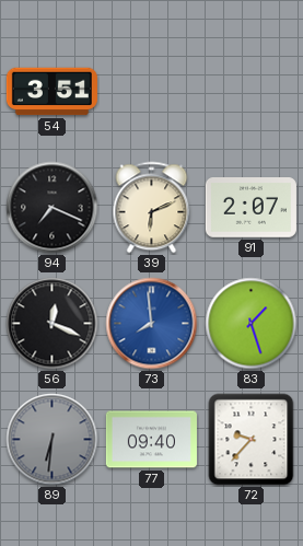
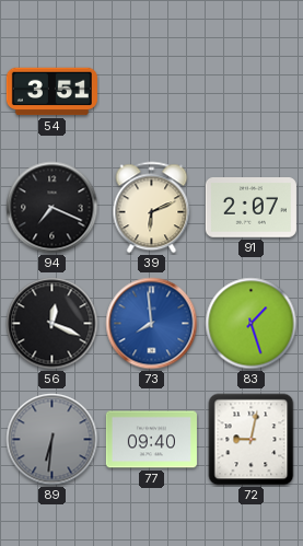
72: 9:37 -> 9:02
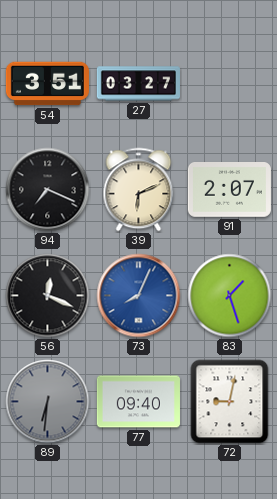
27: none -> 03:27
73: 7:59 -> 8:04
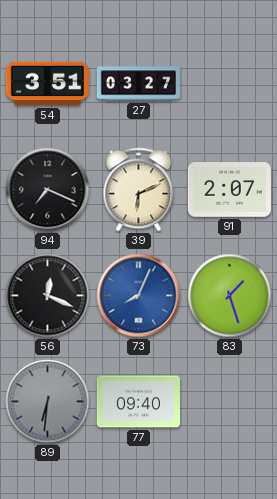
72: 9:02 -> none
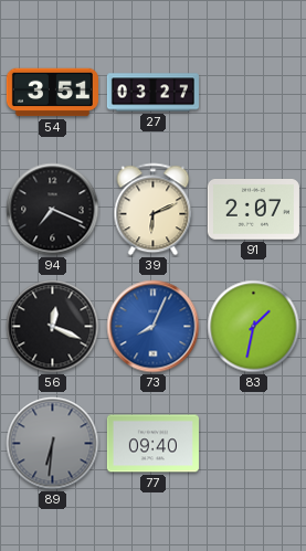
83: 1:27 -> 1:32
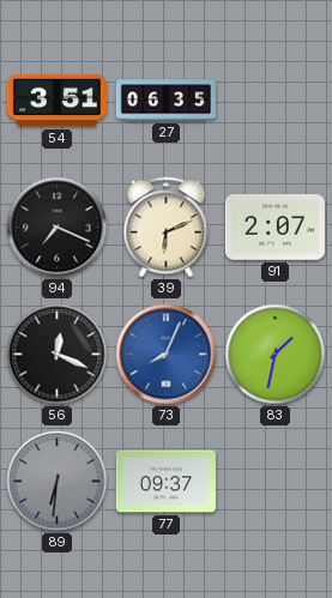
27: 03:27 -> 06:35
77: 09:40 -> 09:37
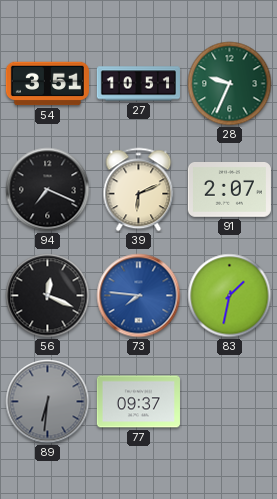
27: 06:35 -> 10:51
28: none -> 9:34
73: 8:04 -> 7:46
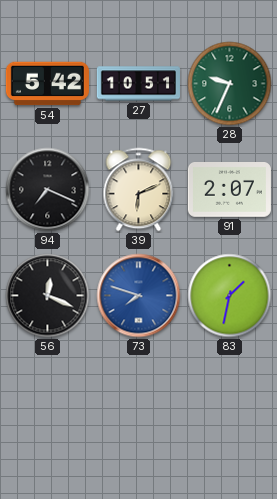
54: 3:51 -> 5:42
73: 7:46 -> 7:48
89: 6:31 -> none
77: 09:37 -> none
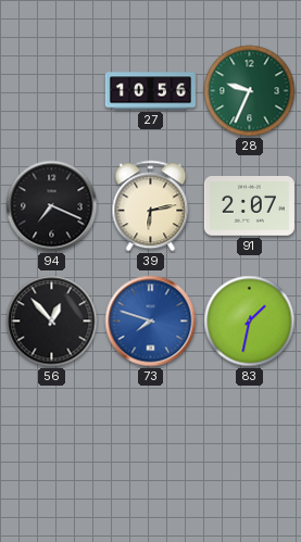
54: 5:42 -> none
27: 10:51 -> 10:56
39: 6:11 -> 6:13
56: 12:19 -> 12:53
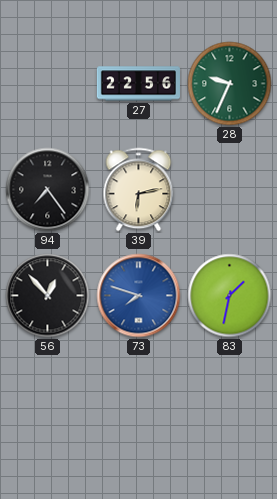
27: 10:56 -> 22:56
94: 7:19 -> 7:24
91: 2:07 -> none
